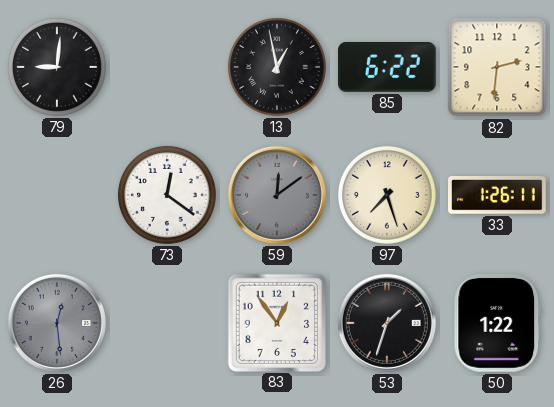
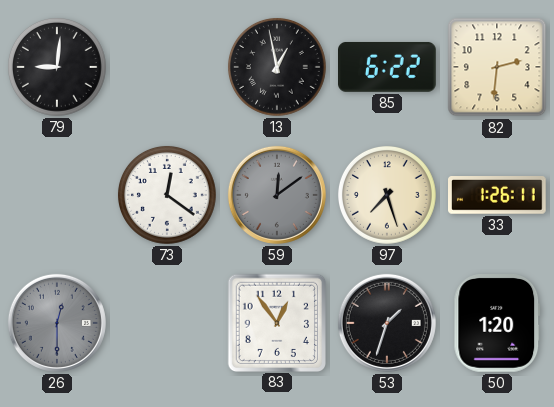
26: 12:29 -> 12:30
50: 1:22 -> 1:20
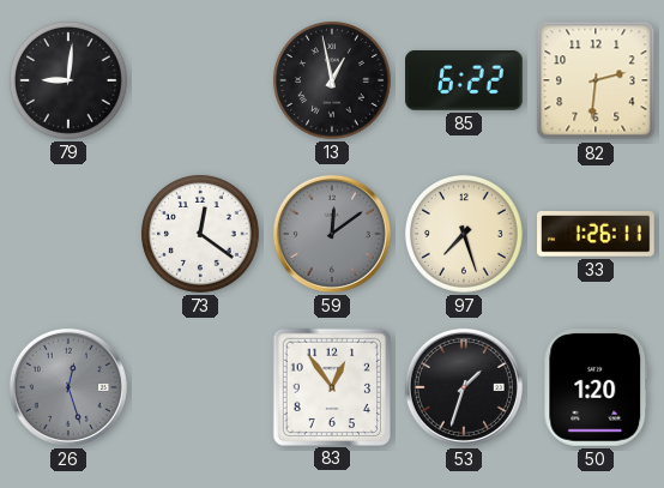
26: 12:30 -> 12:27
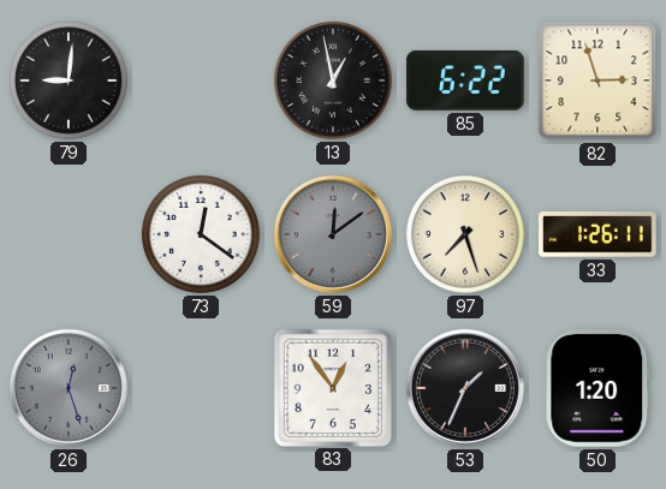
82: 2:31 -> 2:57
53: 1:33 -> 1:34
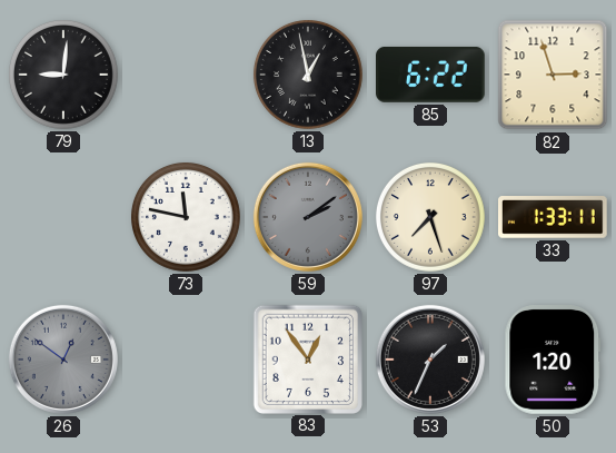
73: 12:21 -> 11:47
59: 12:09 -> 2:09
33: 1:26 -> 1:33
26: 12:27 -> 12:51
